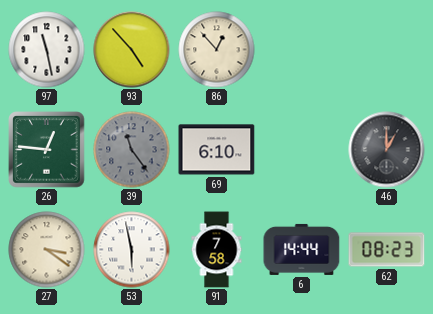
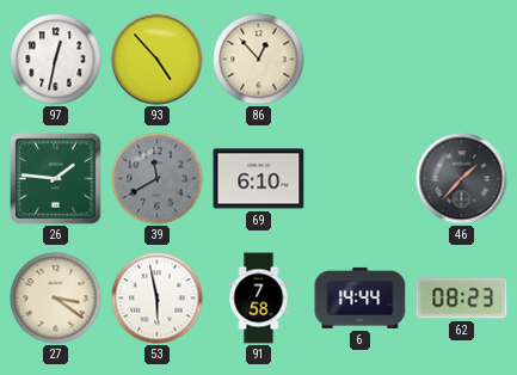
97: 11:28 -> 12:32
26: 12:46 -> 1:46
39: 11:24 -> 11:40
46: 1:00 -> 1:37
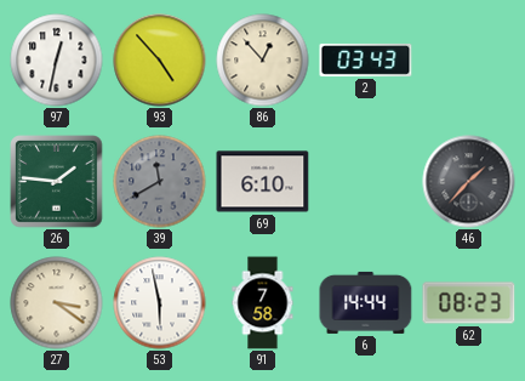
2: none -> 03:43
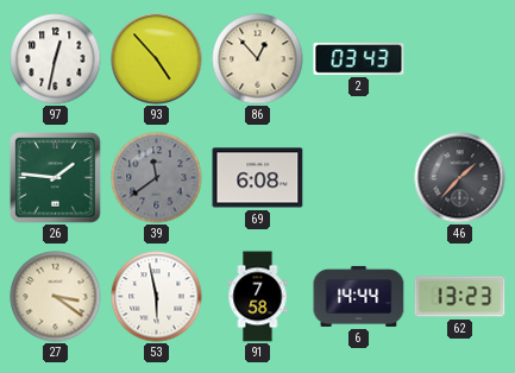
39: 11:40 -> 11:39
69: 6:10 -> 6:08
62: 08:23 -> 13:23
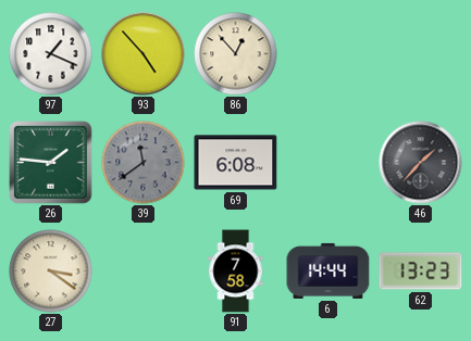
97: 12:32 -> 1:19
2: 03:43 -> none
53: 5:58 -> none
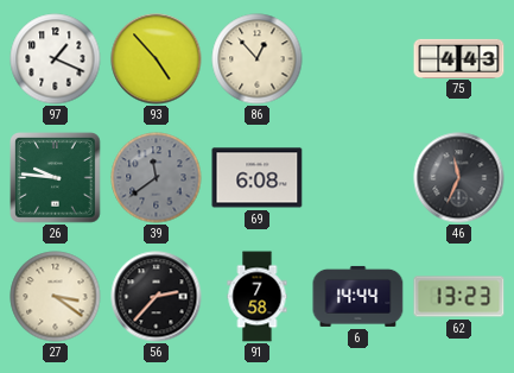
75: none -> 4:43
26: 1:46 -> 9:46
46: 1:37 -> 11:34
56: none -> 2:37
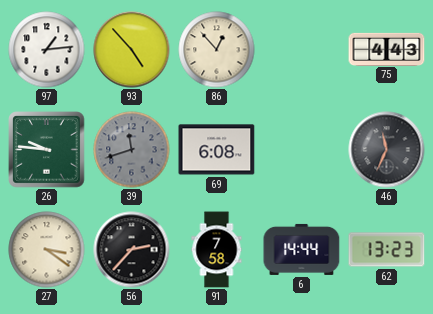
97: 1:19 -> 1:14
39: 11:39 -> 11:42
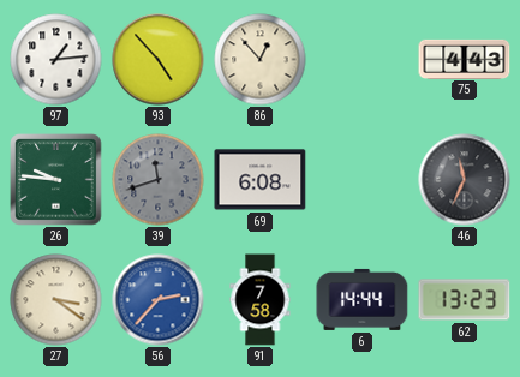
56 dial: black -> blue
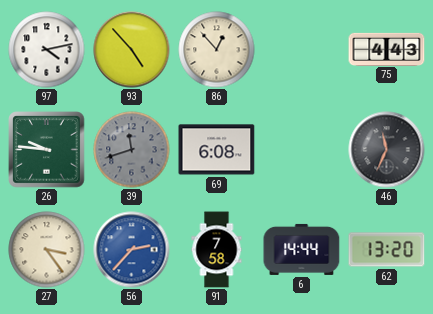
97: 1:14 -> 4:13
27: 3:21 -> 3:24
62: 13:23 -> 13:20
